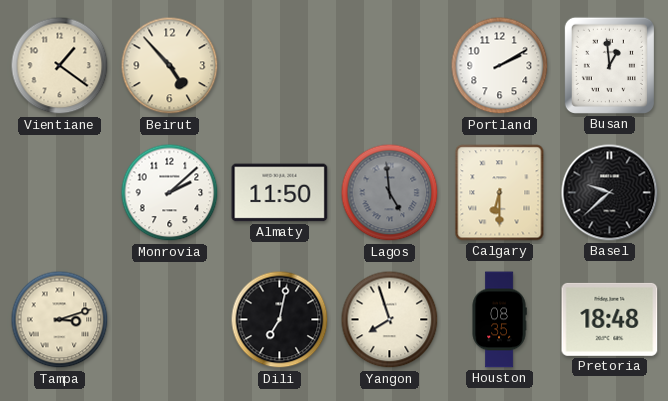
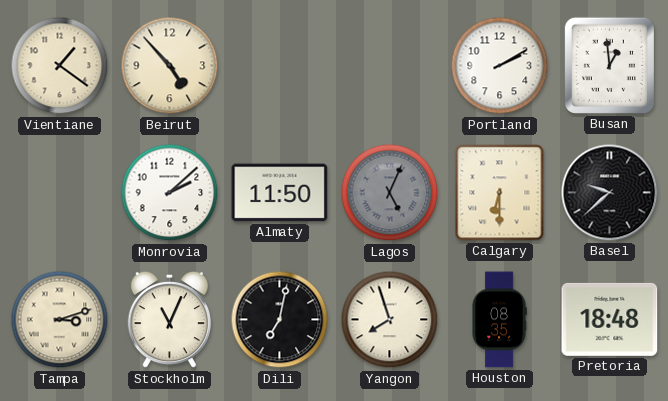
Lagos: 4:59 -> 5:04
Stockholm: none -> 11:04
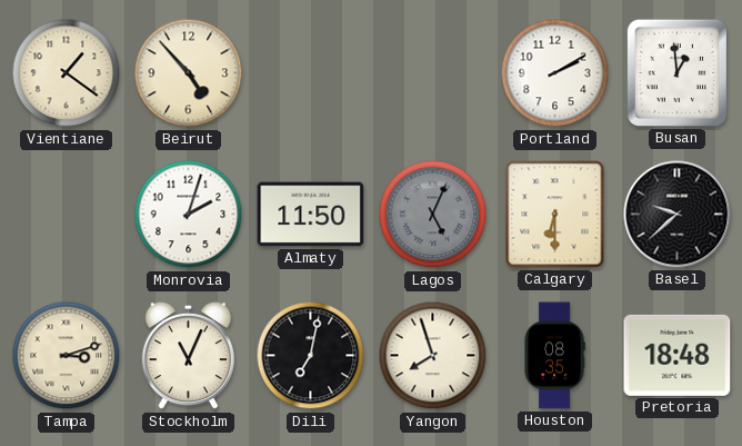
Monrovia: 2:08 -> 2:03
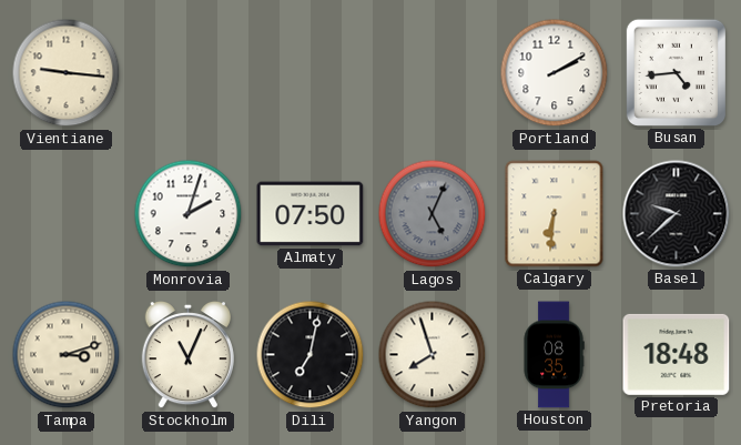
Vientiane: 1:21 -> 9:16
Beirut: 4:53 -> none
Busan: 12:59 -> 4:44
Almaty: 11:50 -> 07:50
Calgary: 6:30 -> 6:31
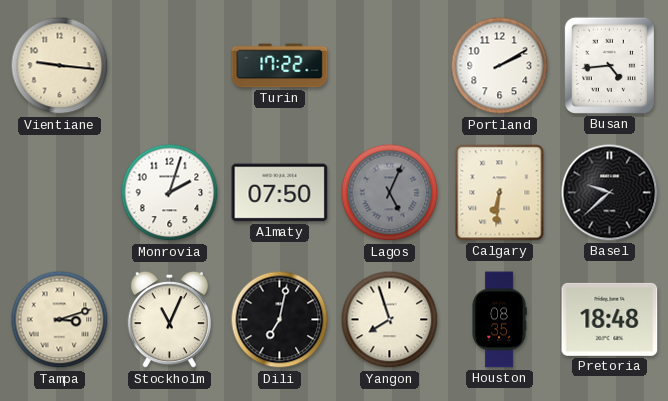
Turin: none -> 17:22
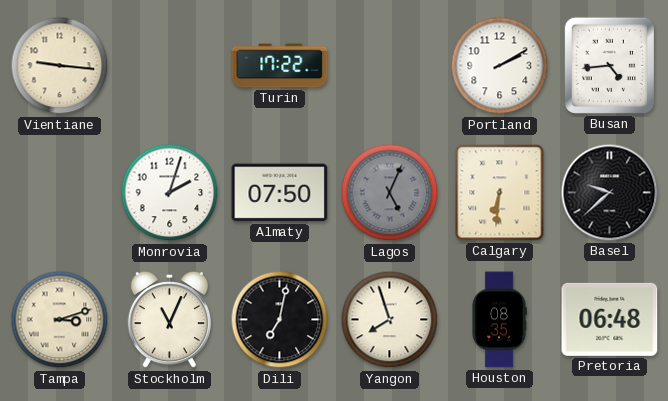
Pretoria: 18:48 -> 06:48
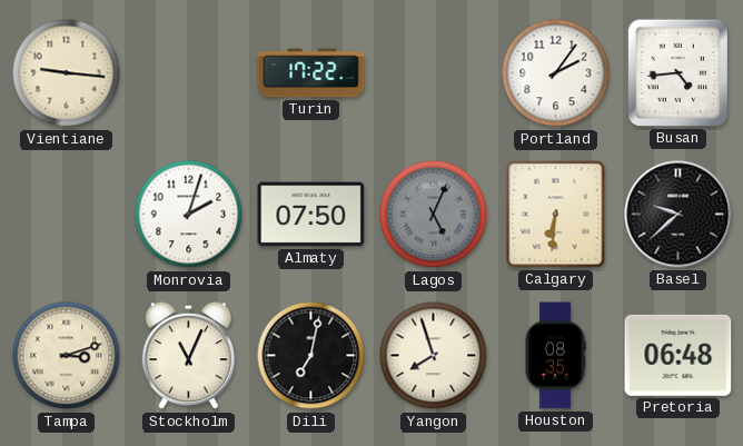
Portland: 2:10 -> 2:06
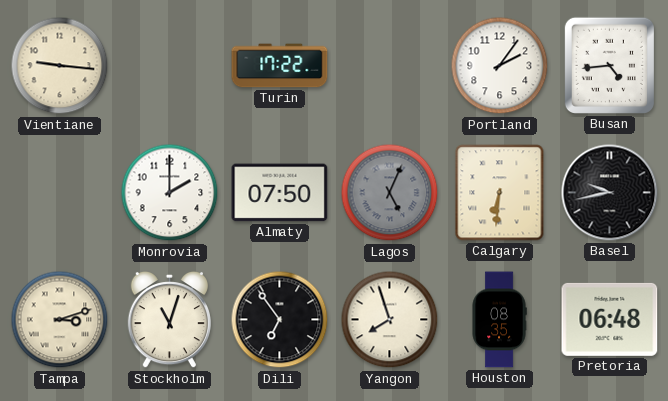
Monrovia: 2:03 -> 2:00
Basel: 9:38 -> 9:43
Stockholm: 11:04 -> 11:03
Dili: 7:02 -> 6:54
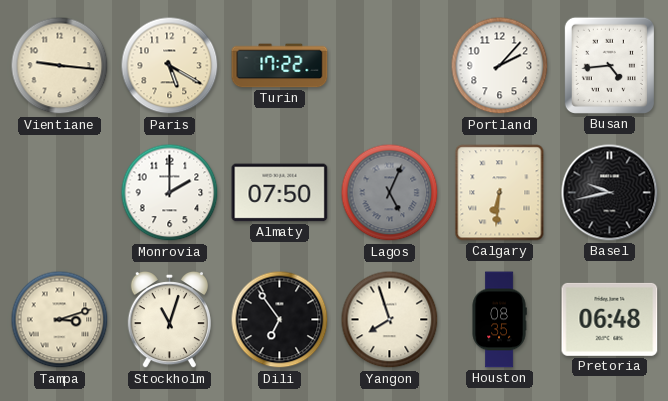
Paris: none -> 5:20
Portland: 2:06 -> 2:07
